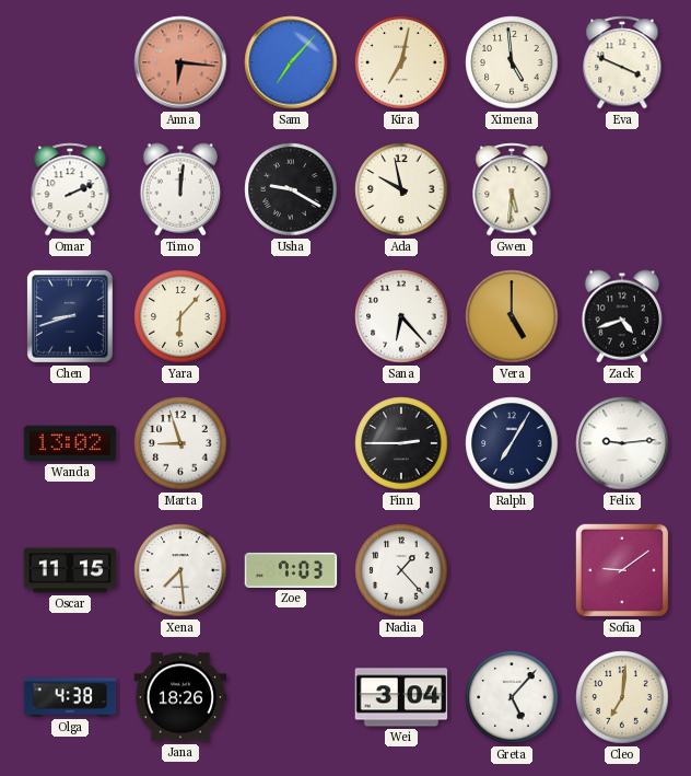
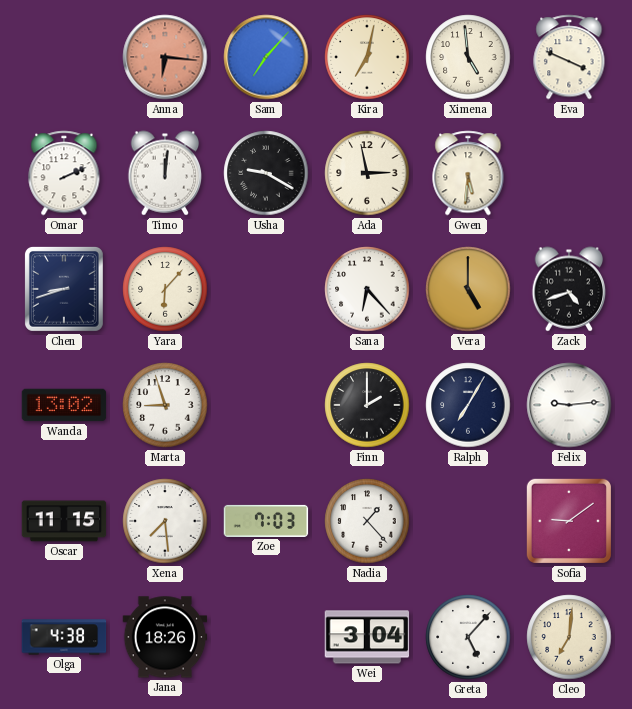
Ada: 9:58 -> 2:58
Finn: 2:45 -> 2:00
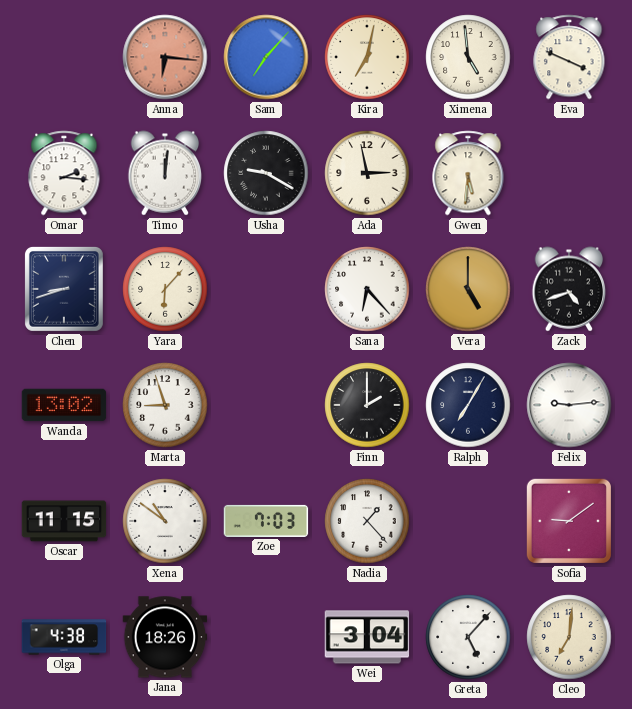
Omar: 2:11 -> 2:16
Xena: 7:29 -> 10:51
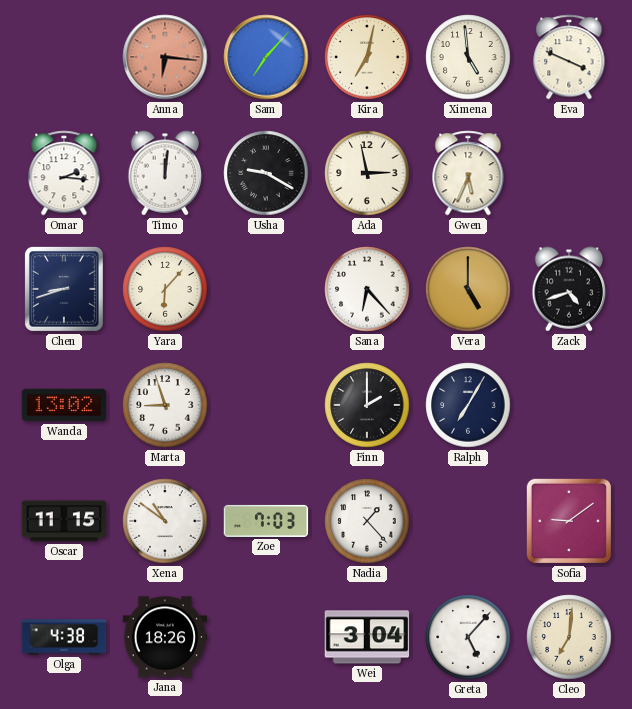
Gwen: 5:31 -> 5:34
Felix: 9:14 -> none
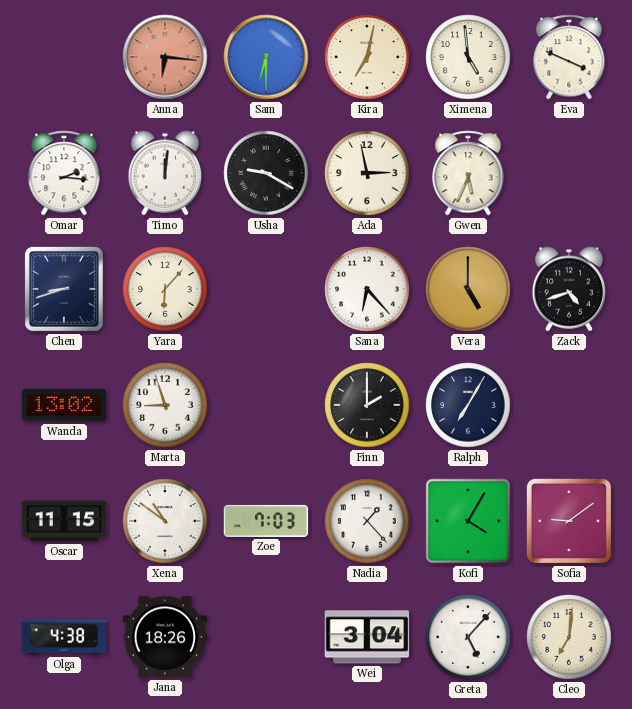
Sam: 7:07 -> 6:30
Kofi: none -> 4:05
